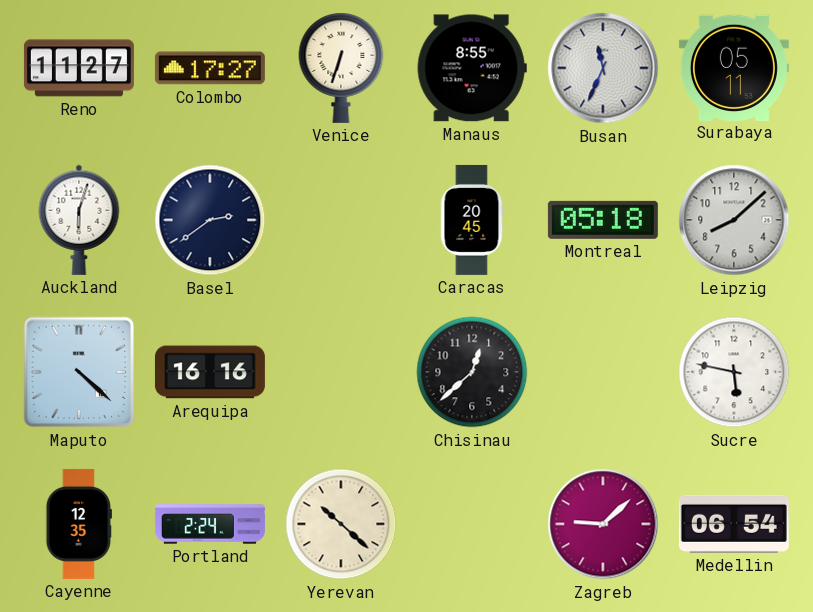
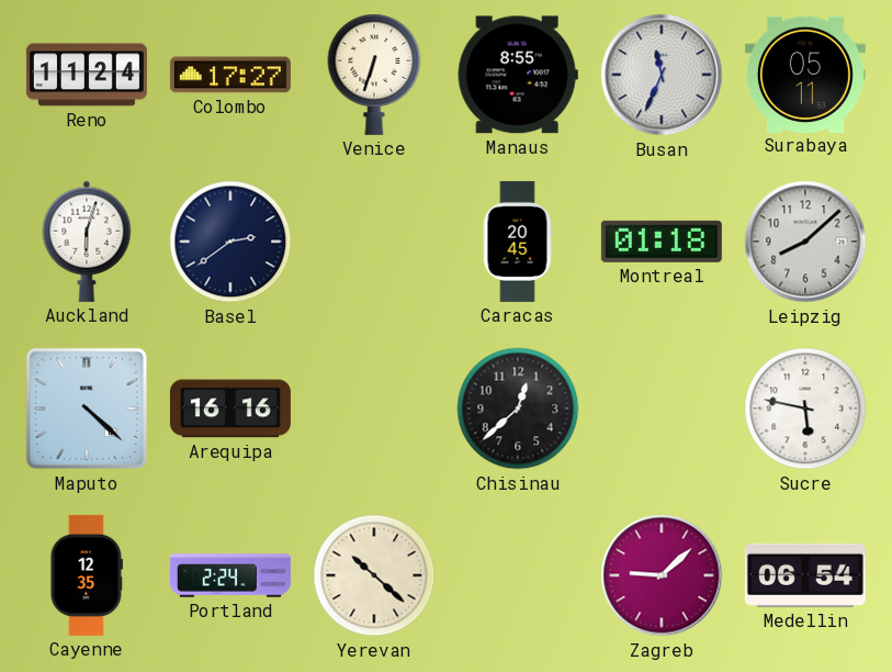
Reno: 11:27 -> 11:24
Montreal: 05:18 -> 01:18
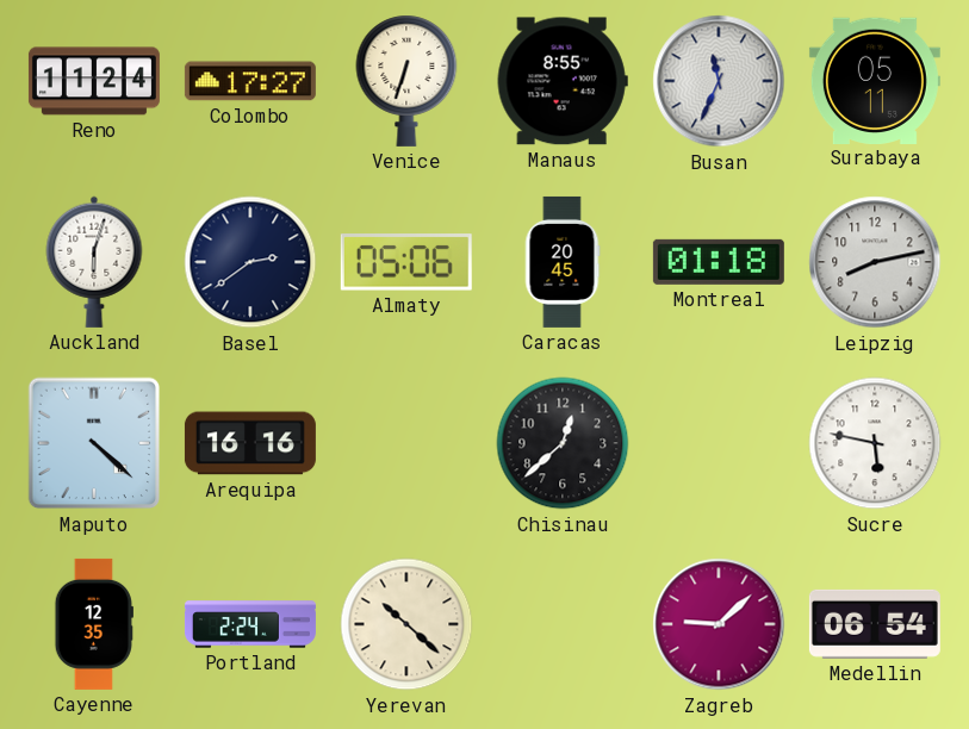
Almaty: none -> 05:06
Leipzig: 8:08 -> 8:13
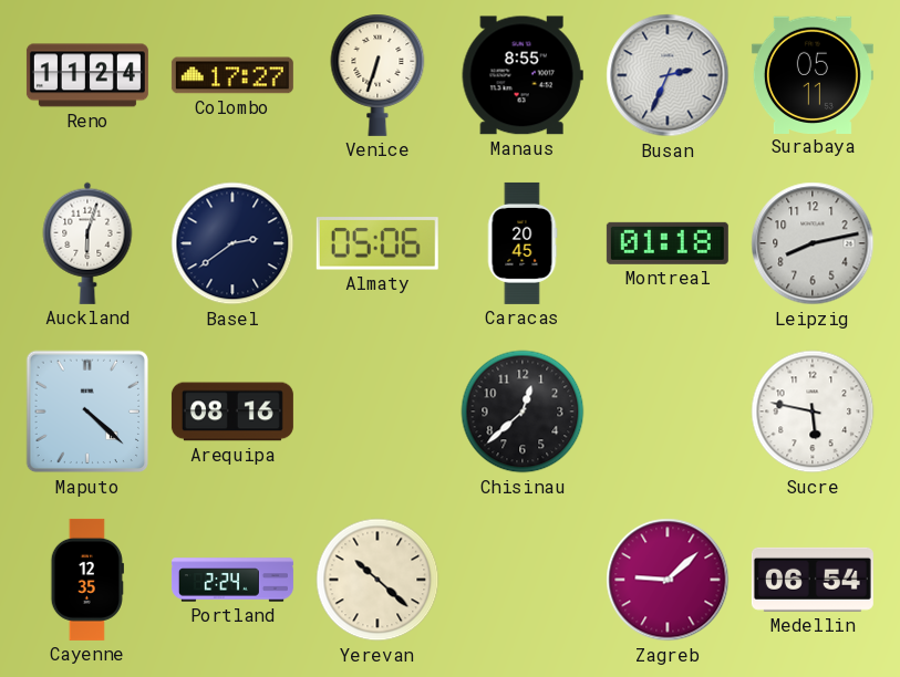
Busan: 11:34 -> 2:34
Arequipa: 16:16 -> 08:16
